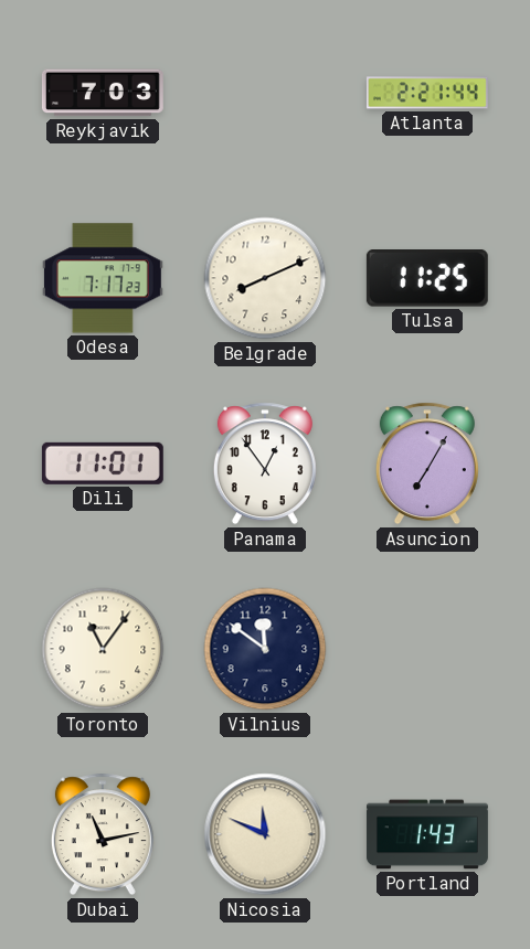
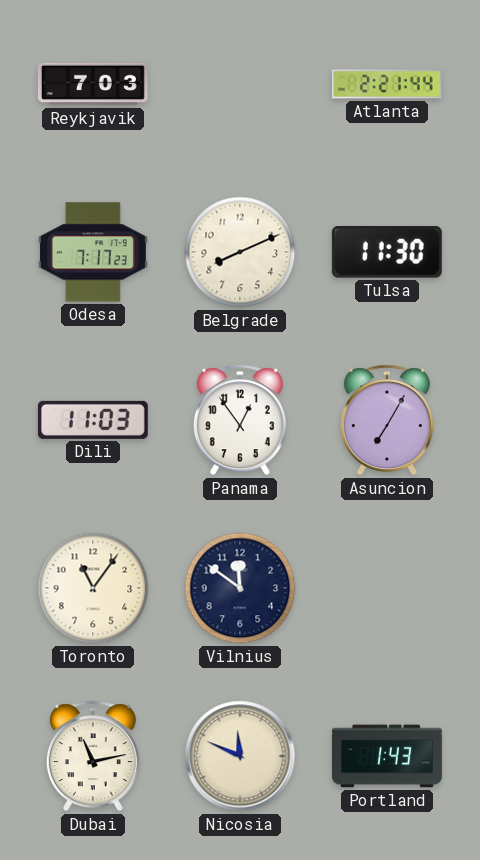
Tulsa: 11:25 -> 11:30
Dili: 11:01 -> 11:03
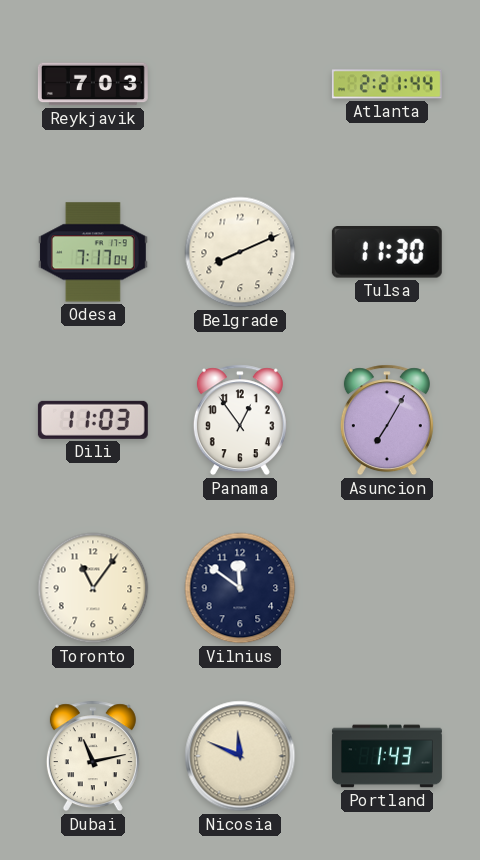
Odesa: 7:17:23 -> 7:17:04
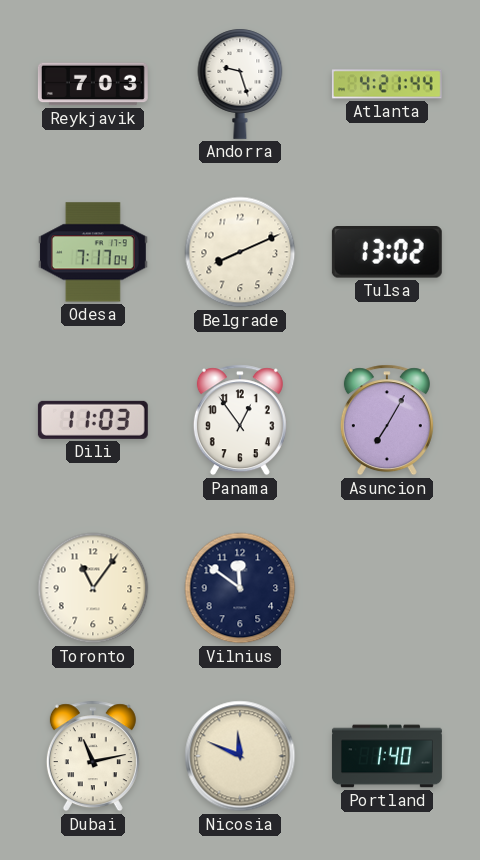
Andorra: none -> 9:27
Atlanta: 2:21 -> 4:21
Tulsa: 11:30 -> 13:02
Portland: 1:43 -> 1:40
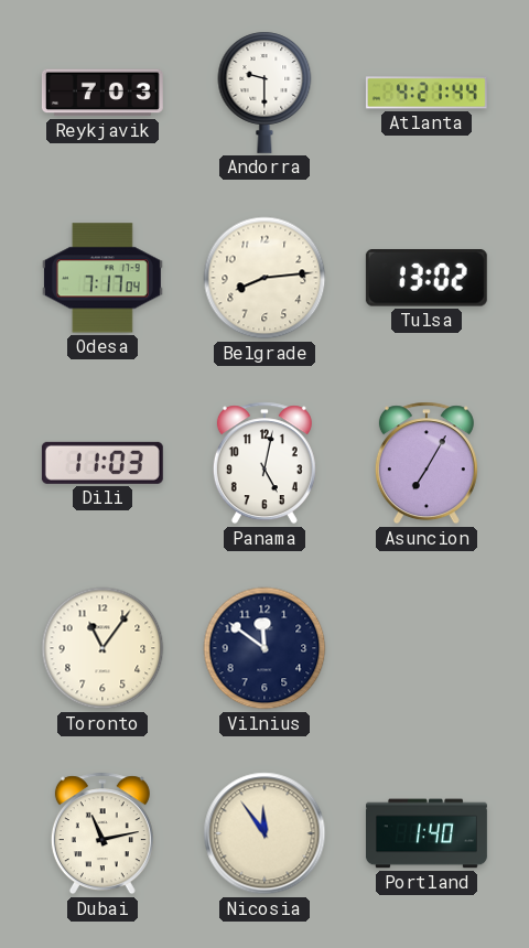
Andorra: 9:27 -> 9:30
Belgrade: 8:11 -> 8:14
Panama: 12:54 -> 5:02
Nicosia: 11:49 -> 11:54
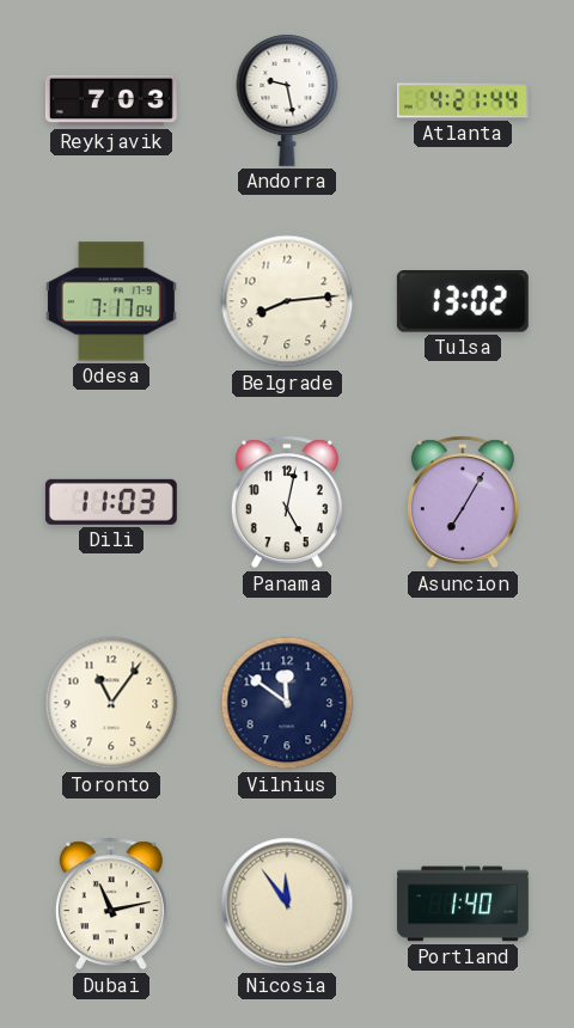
Andorra: 9:30 -> 9:28
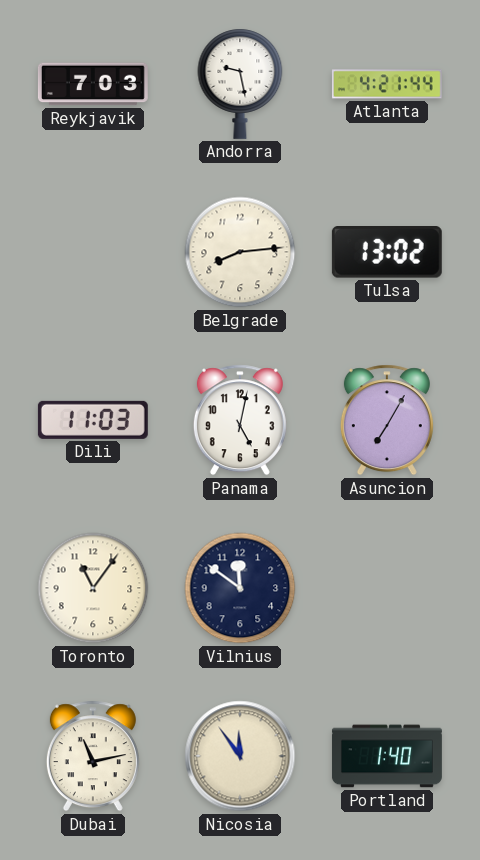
Odesa: 7:17 -> none
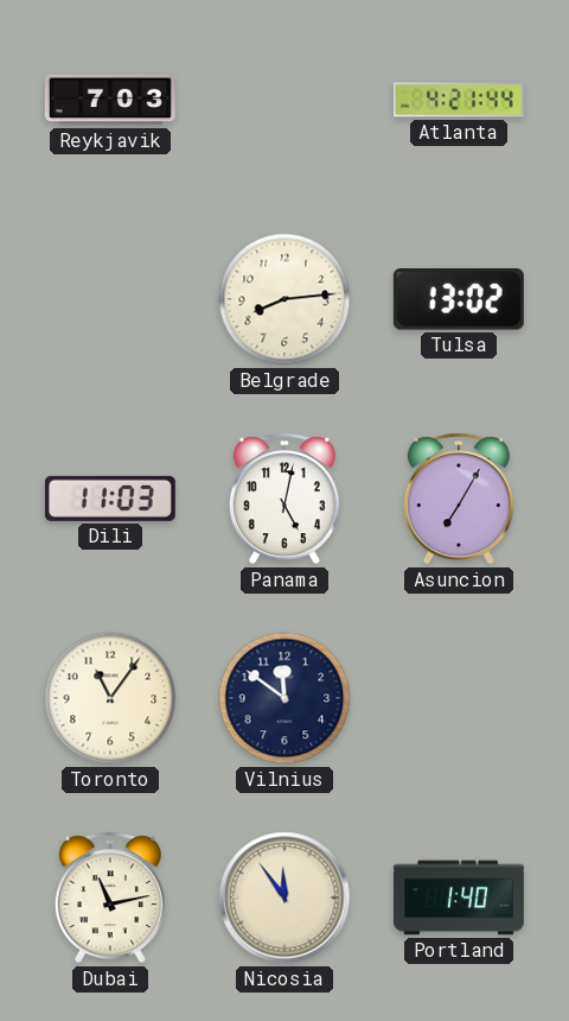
Andorra: 9:28 -> none
